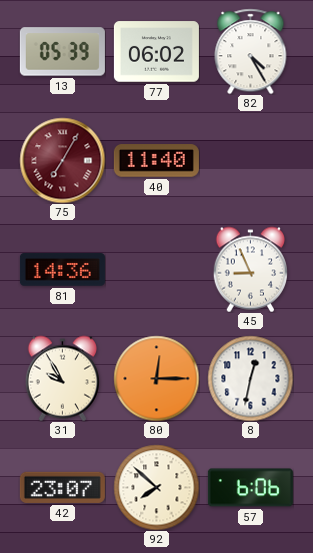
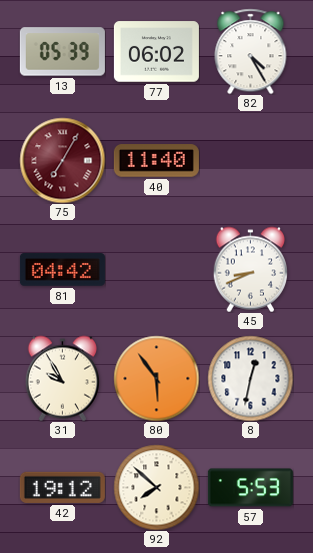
81: 14:36 -> 04:42
45: 8:56 -> 8:41
80: 12:15 -> 5:54
42: 23:07 -> 19:12
57: 6:06 -> 5:53
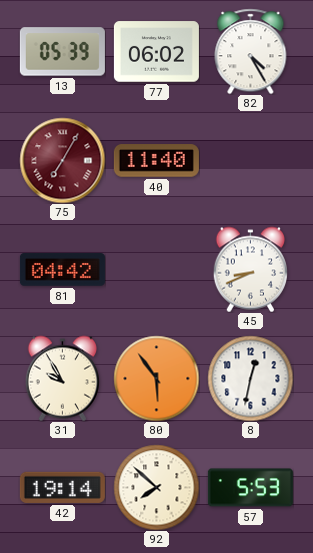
42: 19:12 -> 19:14
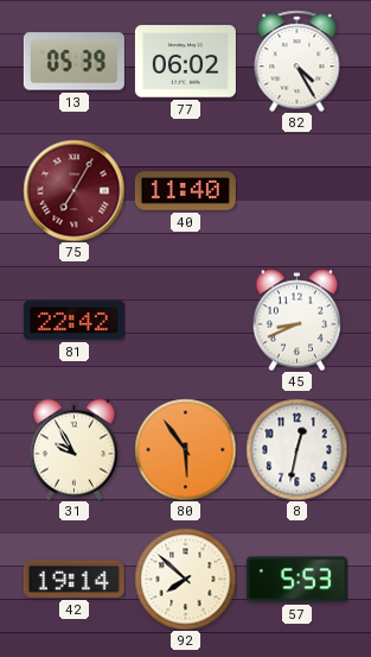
81: 04:42 -> 22:42
